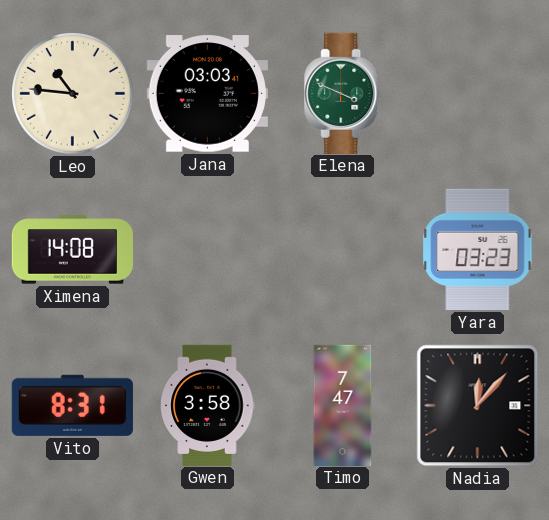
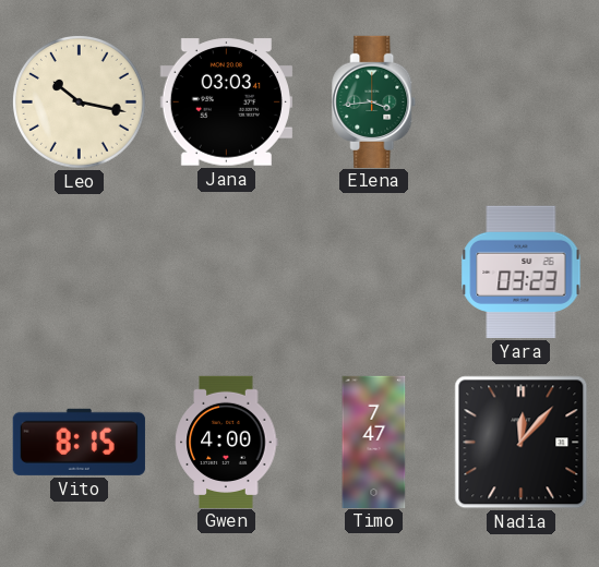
Leo: 10:46 -> 10:17
Elena: 3:49 -> 3:44
Ximena: 14:08 -> none
Vito: 8:31 -> 8:15
Gwen: 3:58 -> 4:00
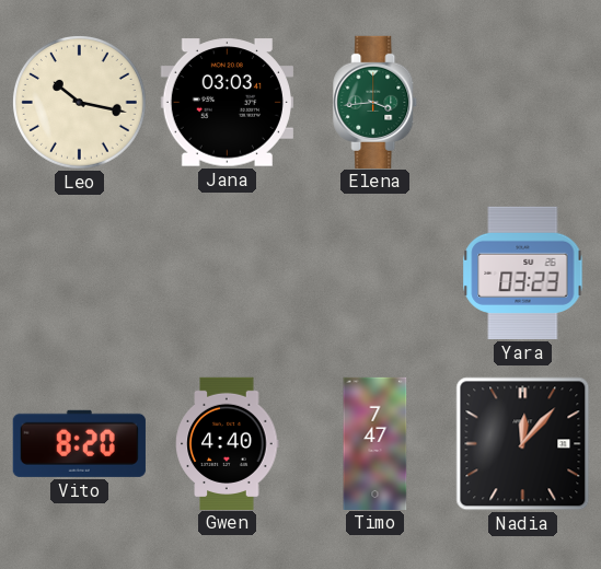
Vito: 8:15 -> 8:20
Gwen: 4:00 -> 4:40
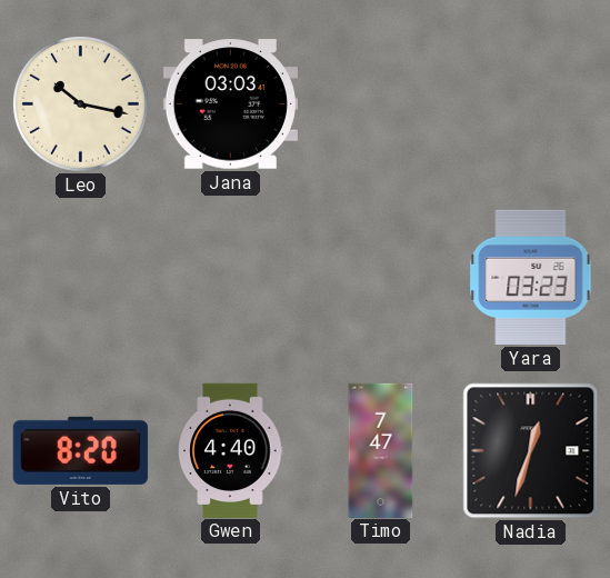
Elena: 3:44 -> none
Nadia: 12:07 -> 12:33
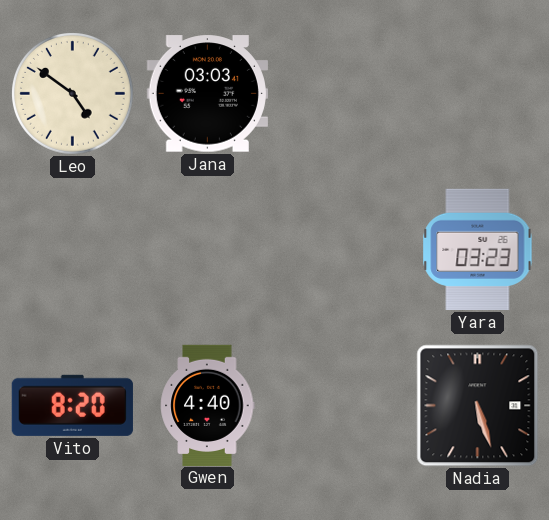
Leo: 10:17 -> 4:51
Timo: 7:47 -> none
Nadia: 12:33 -> 5:27
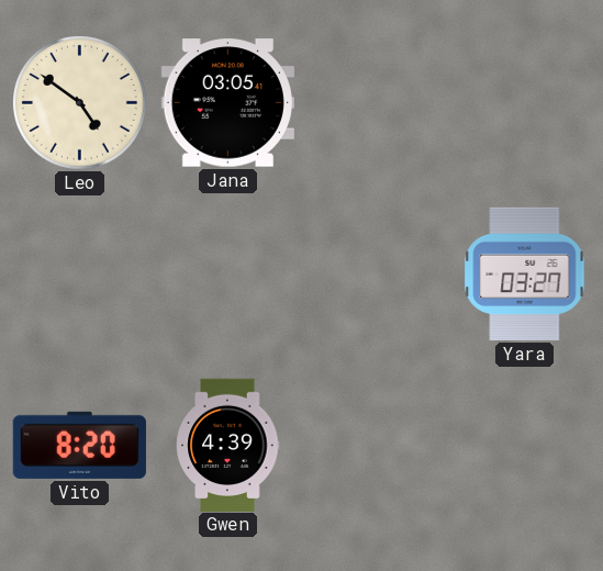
Jana: 03:03 -> 03:05
Yara: 03:23 -> 03:27
Gwen: 4:40 -> 4:39
Nadia: 5:27 -> none
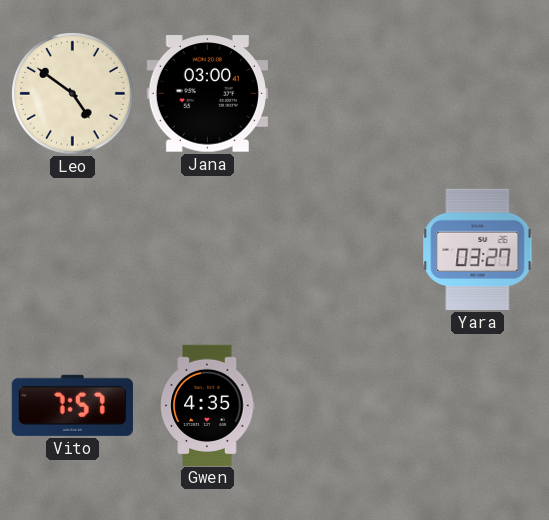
Jana: 03:05 -> 03:00
Vito: 8:20 -> 7:57
Gwen: 4:39 -> 4:35
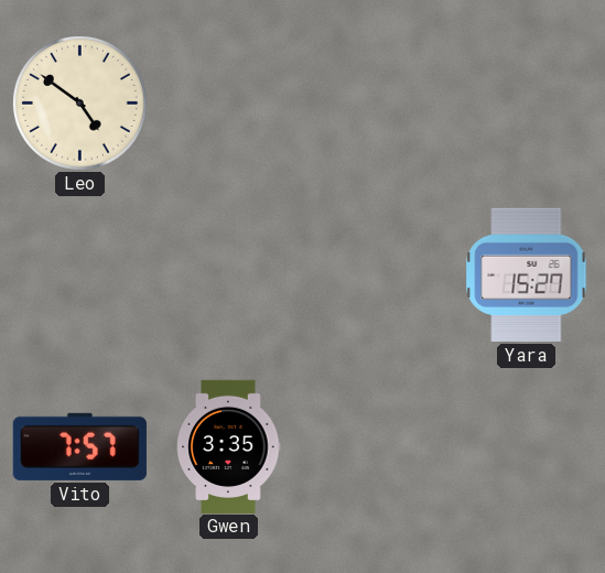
Jana: 03:00 -> none
Yara: 03:27 -> 15:27
Gwen: 4:35 -> 3:35
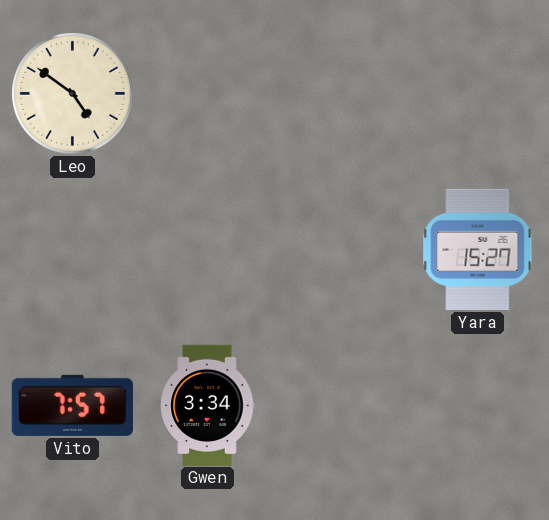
Gwen: 3:35 -> 3:34
